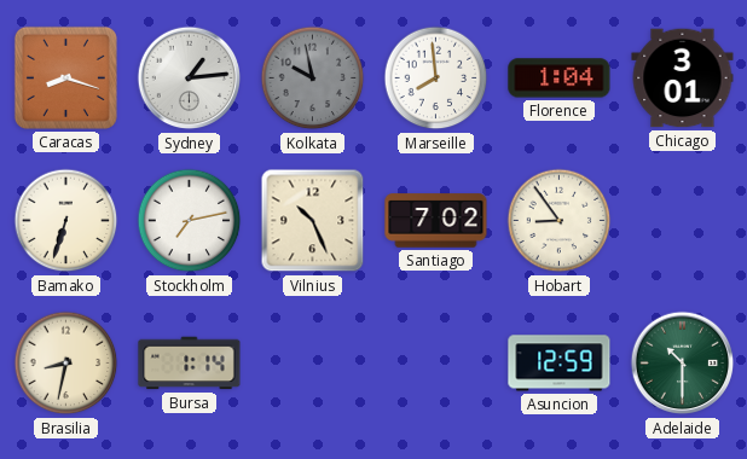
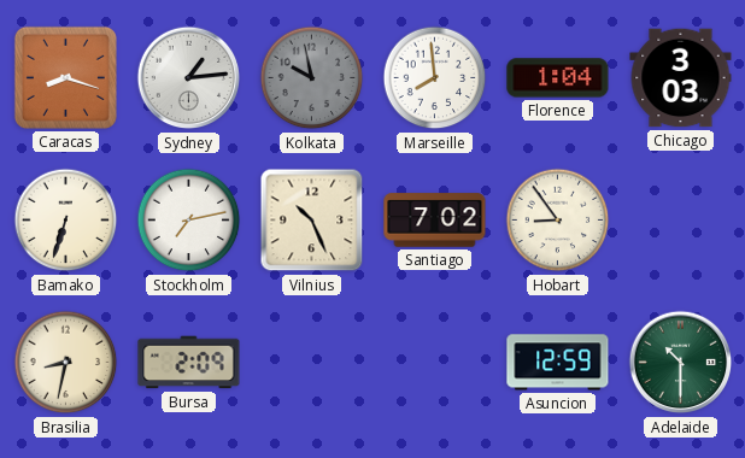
Chicago: 3:01 -> 3:03
Bursa: 1:14 -> 2:09
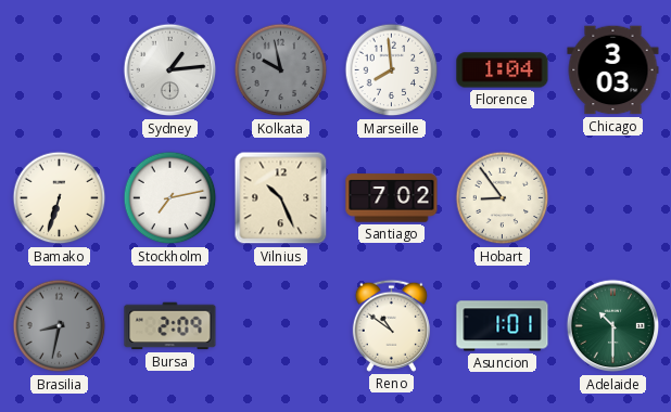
Caracas: 8:18 -> none
Brasilia dial: cream -> grey
Reno: none -> 10:51
Asuncion: 12:59 -> 1:01
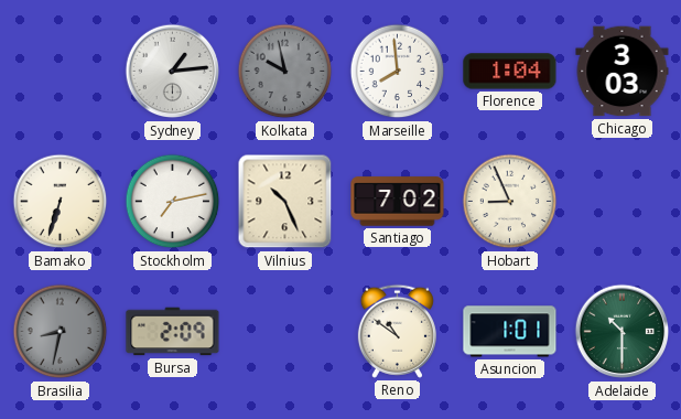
Hobart: 8:54 -> 8:56
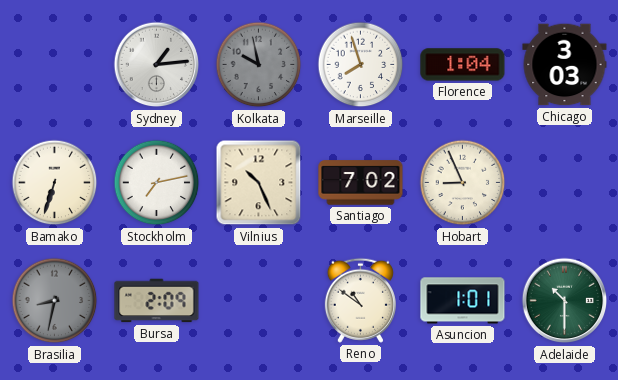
Marseille: 7:59 -> 7:57
